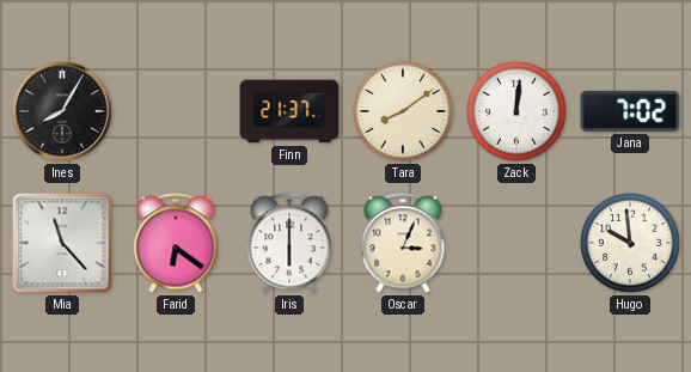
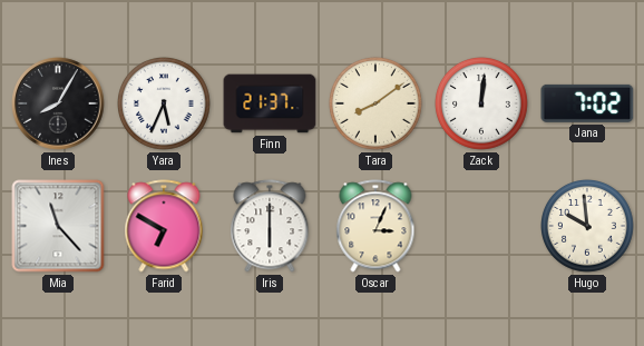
Yara: none -> 5:34
Farid: 6:21 -> 6:50
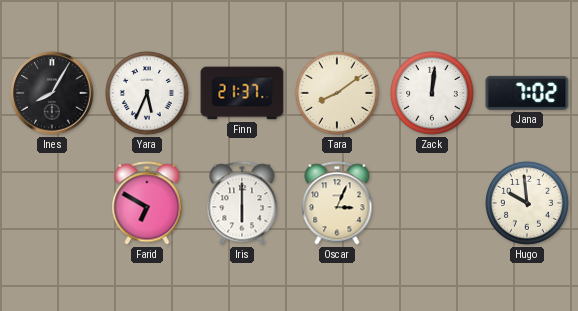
Mia: 11:23 -> none
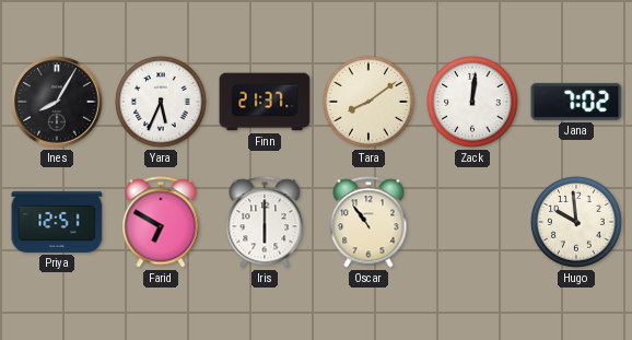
Priya: none -> 12:51
Oscar: 3:04 -> 10:54
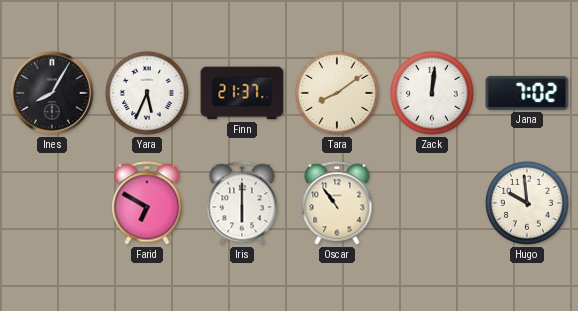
Priya: 12:51 -> none
